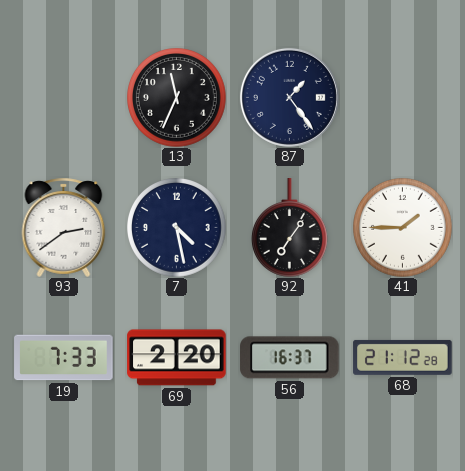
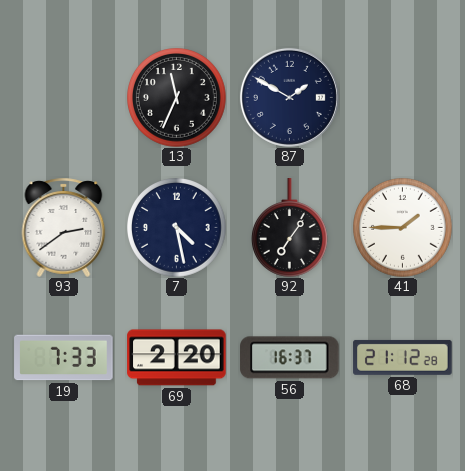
87: 1:24 -> 1:50
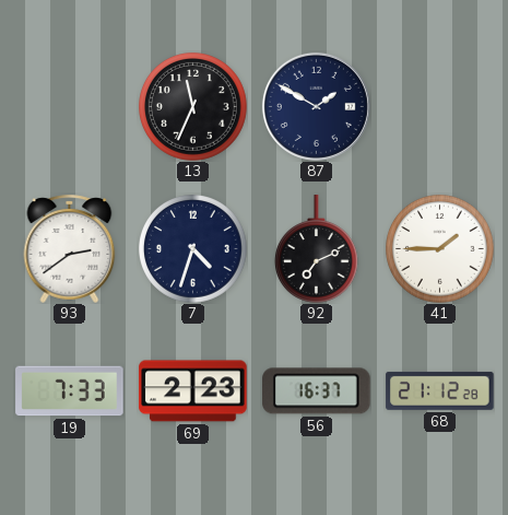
7: 4:28 -> 4:33
92: 7:06 -> 7:11
69: 2:20 -> 2:23
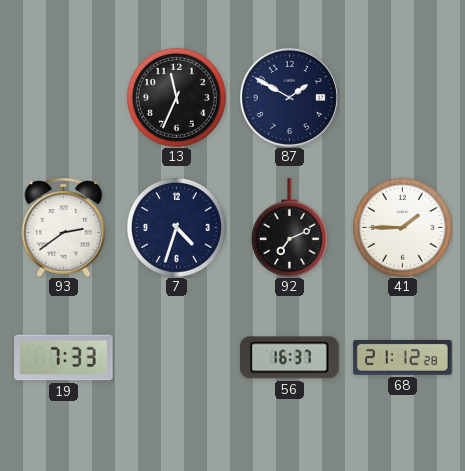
69: 2:23 -> none
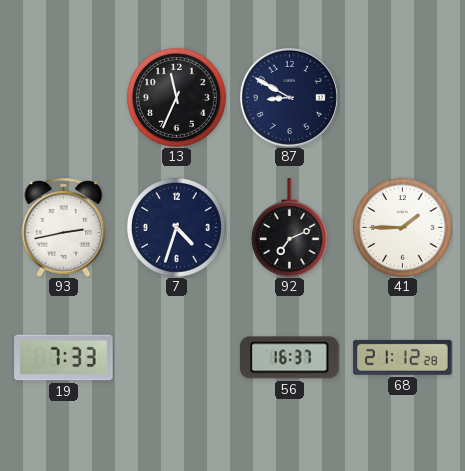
87: 1:50 -> 8:50
93: 2:39 -> 2:43
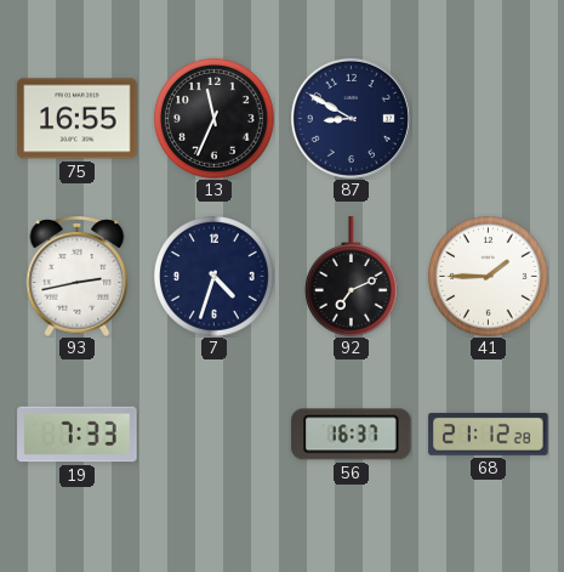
75: none -> 16:55
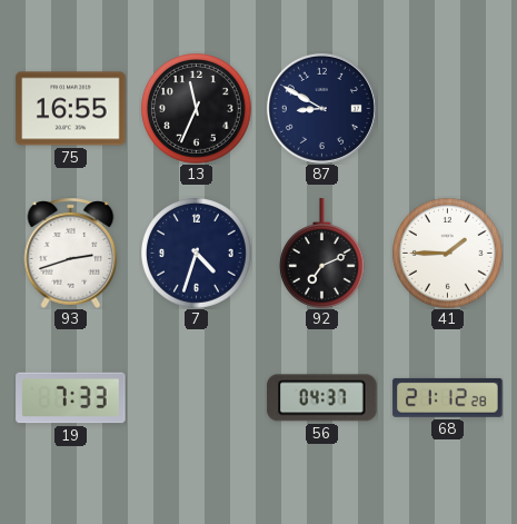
93: 2:43 -> 2:42
56: 16:37 -> 04:37
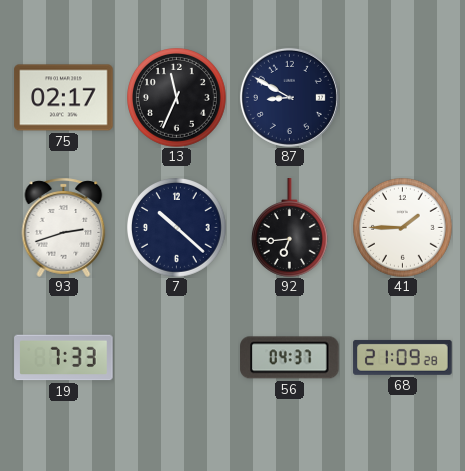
75: 16:55 -> 02:17
7: 4:33 -> 10:22
92: 7:11 -> 6:44
68: 21:12 -> 21:09
